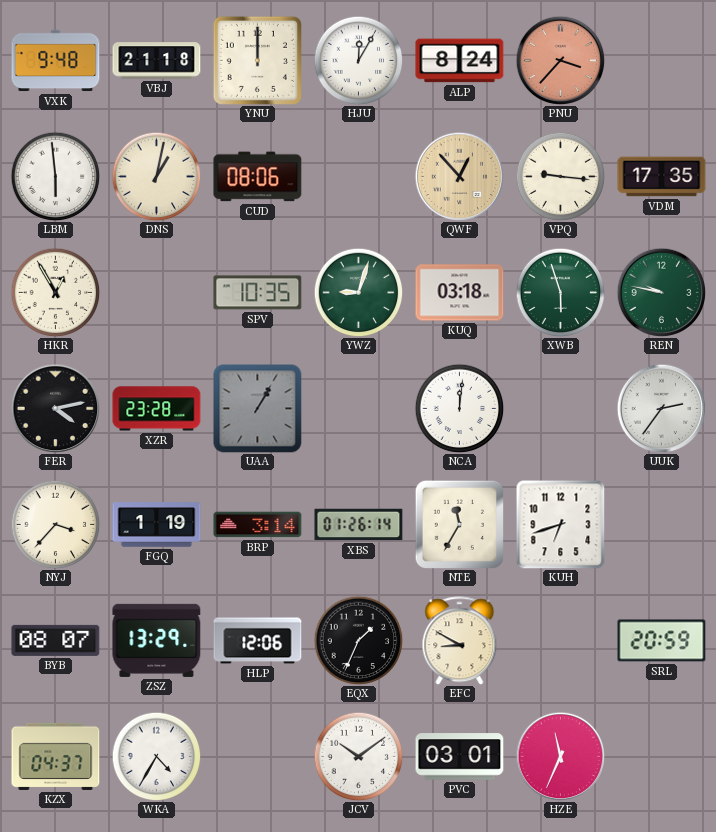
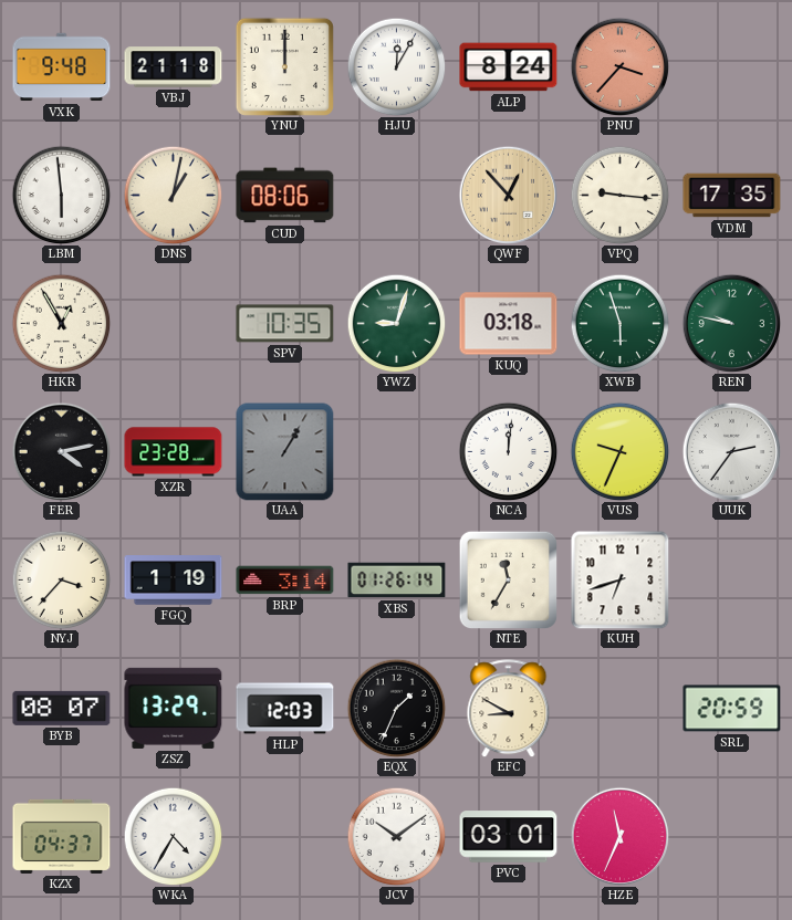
VUS: none -> 9:34
HLP: 12:06 -> 12:03
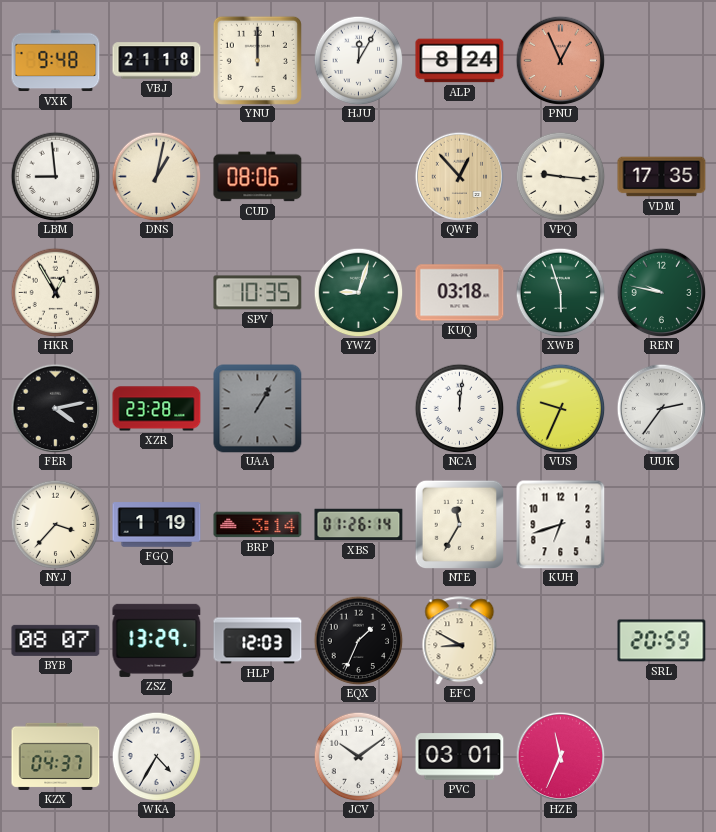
PNU: 3:37 -> 12:56
LBM: 5:59 -> 8:59
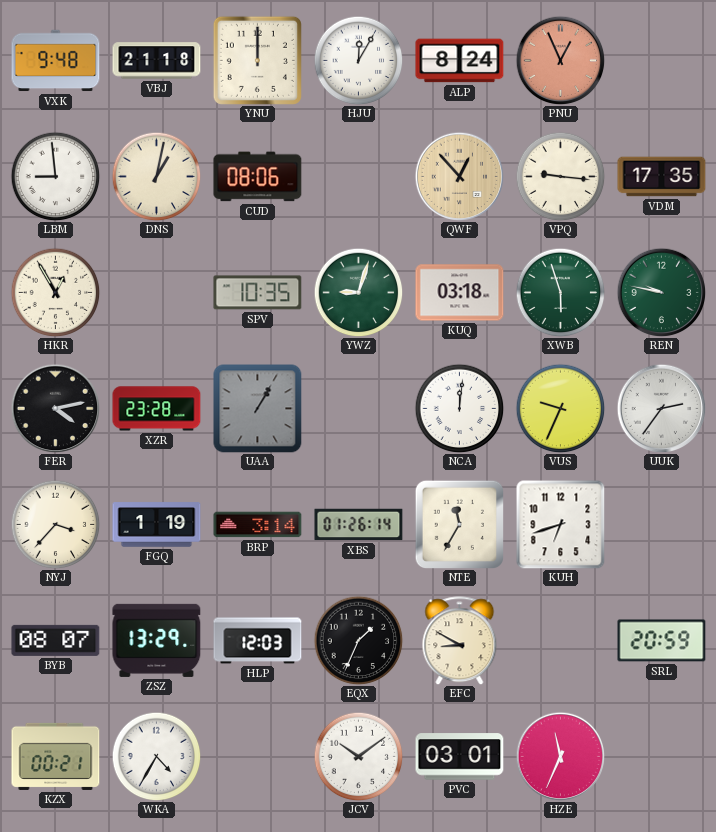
KZX: 04:37 -> 00:21
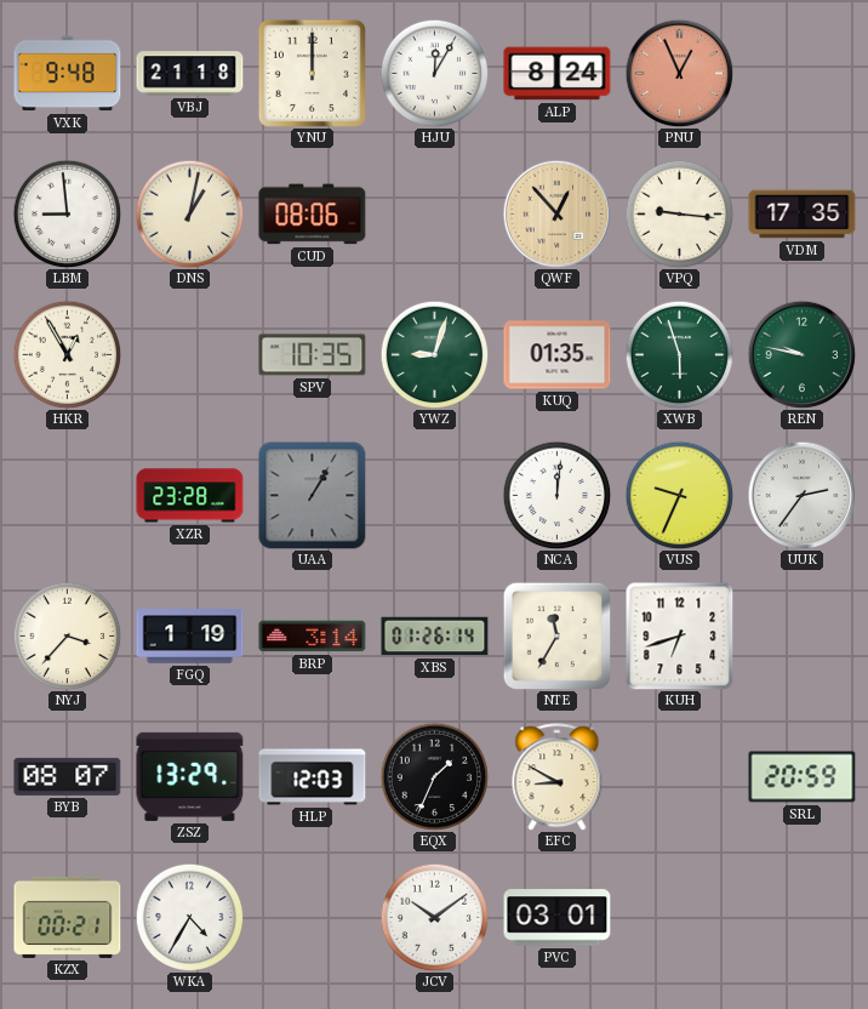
KUQ: 03:18 -> 01:35
FER: 4:13 -> none
HZE: 11:34 -> none
